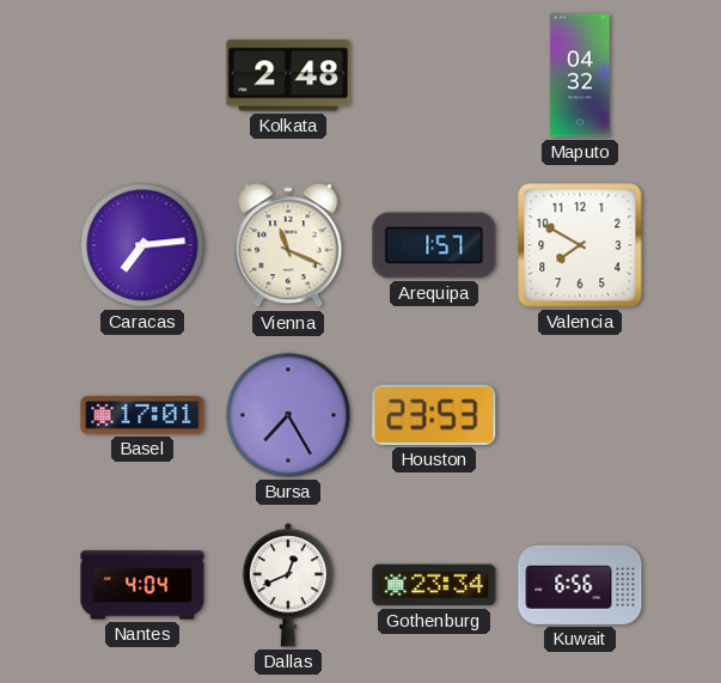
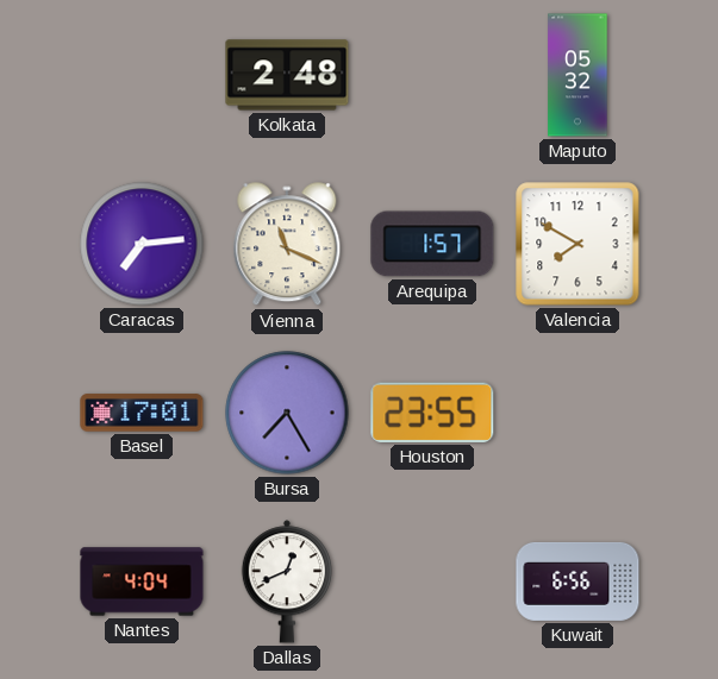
Maputo: 04:32 -> 05:32
Houston: 23:53 -> 23:55
Gothenburg: 23:34 -> none
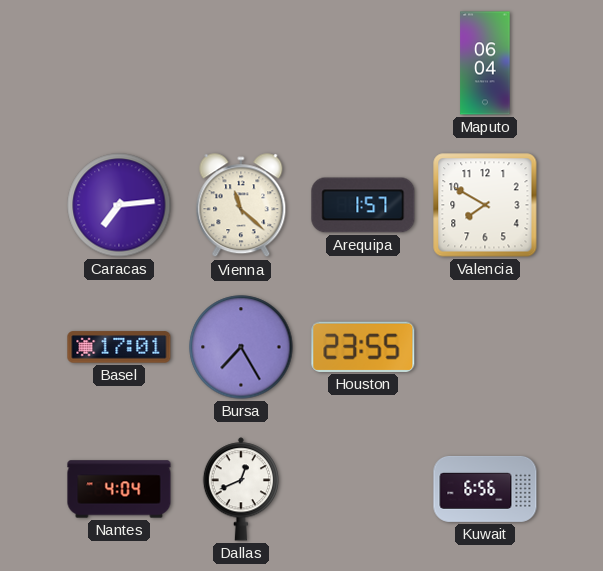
Kolkata: 2:48 -> none
Maputo: 05:32 -> 06:04
Vienna: 11:19 -> 11:22
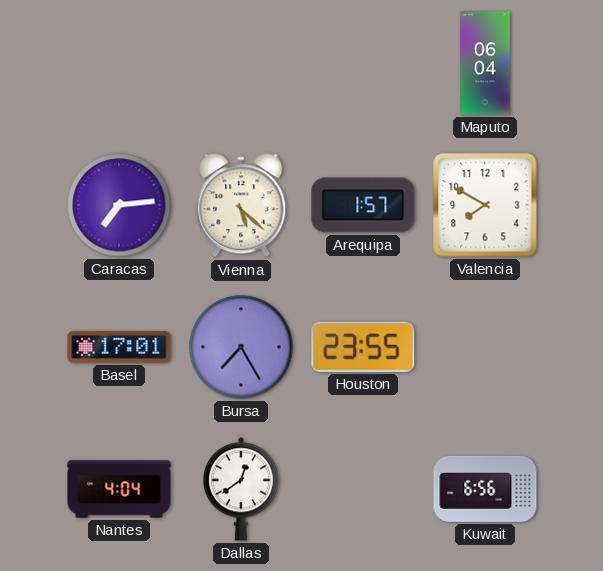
Vienna: 11:22 -> 5:22
Dallas: 12:41 -> 12:39
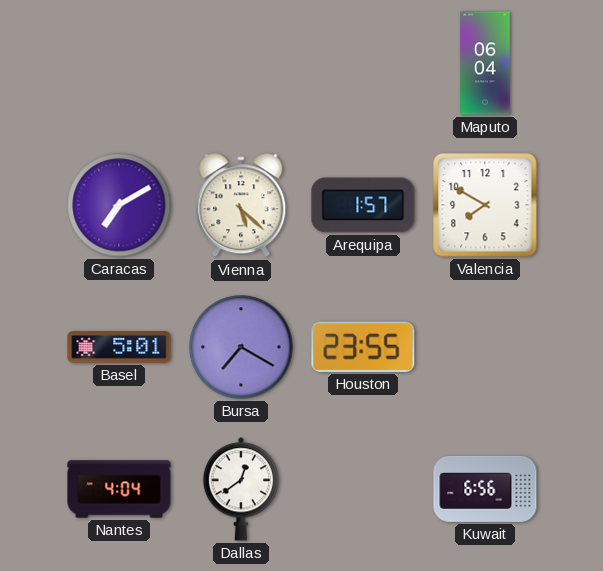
Caracas: 7:14 -> 7:10
Basel: 17:01 -> 5:01
Bursa: 7:25 -> 7:20
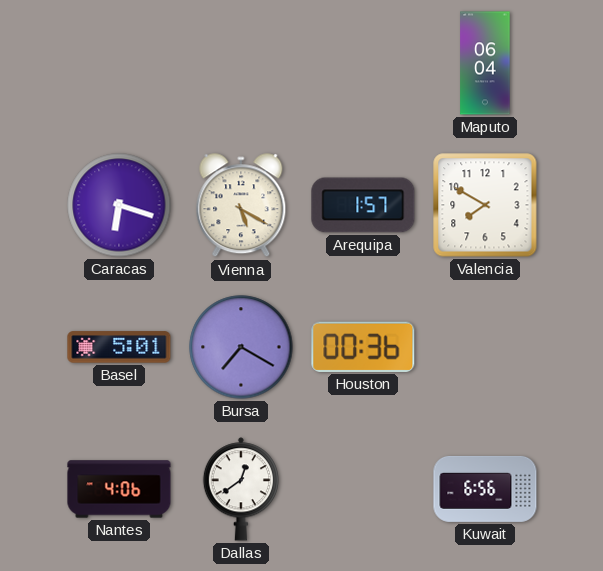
Caracas: 7:10 -> 6:18
Vienna: 5:22 -> 5:20
Houston: 23:55 -> 00:36
Nantes: 4:04 -> 4:06
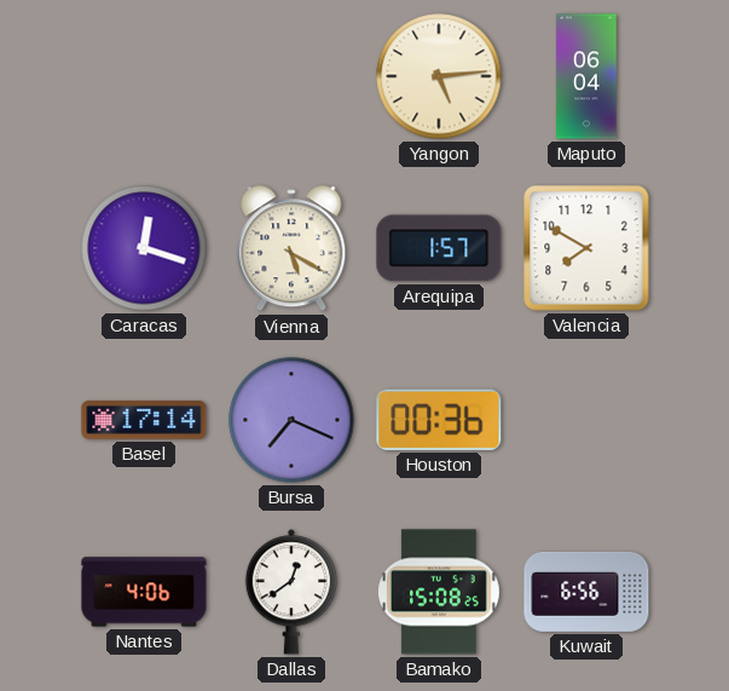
Yangon: none -> 5:14
Caracas: 6:18 -> 12:18
Basel: 5:01 -> 17:14
Bursa: 7:20 -> 7:19
Bamako: none -> 15:08
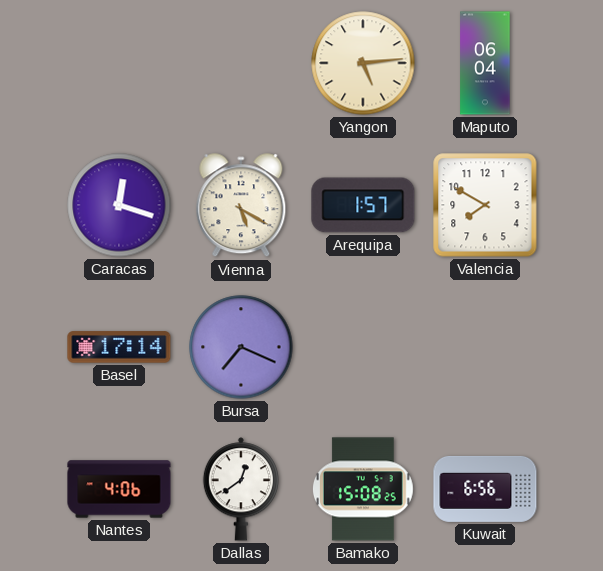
Houston: 00:36 -> none
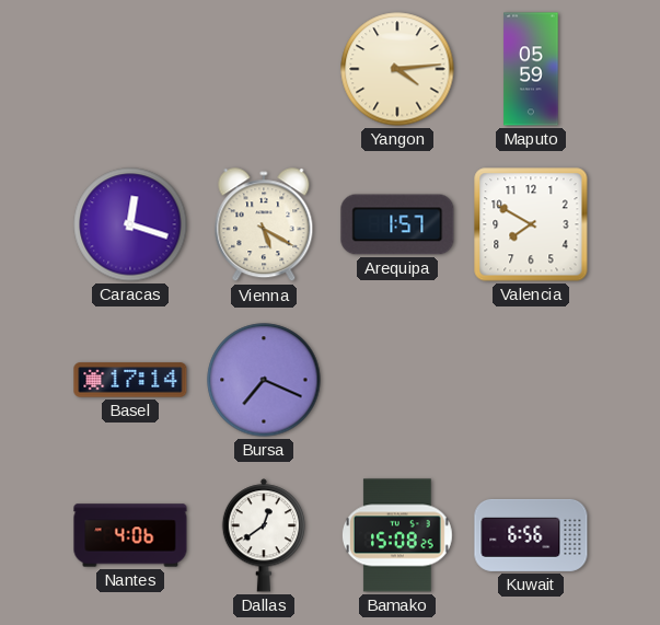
Yangon: 5:14 -> 4:14
Maputo: 06:04 -> 05:59
